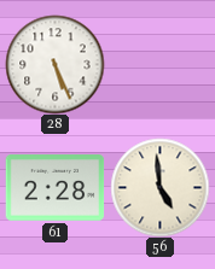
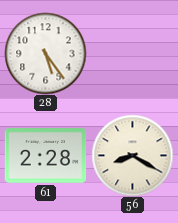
28: 5:26 -> 5:24
56: 4:59 -> 8:20
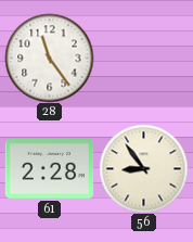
28: 5:24 -> 11:24
56: 8:20 -> 8:54
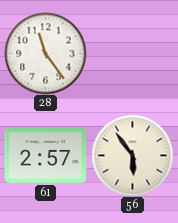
61: 2:28 -> 2:57
56: 8:54 -> 5:54
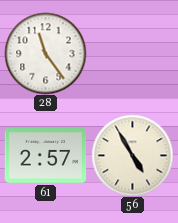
56: 5:54 -> 4:55
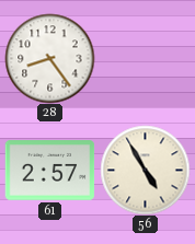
28: 11:24 -> 8:24
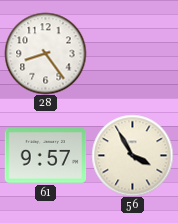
61: 2:57 -> 9:57
56: 4:55 -> 3:55
